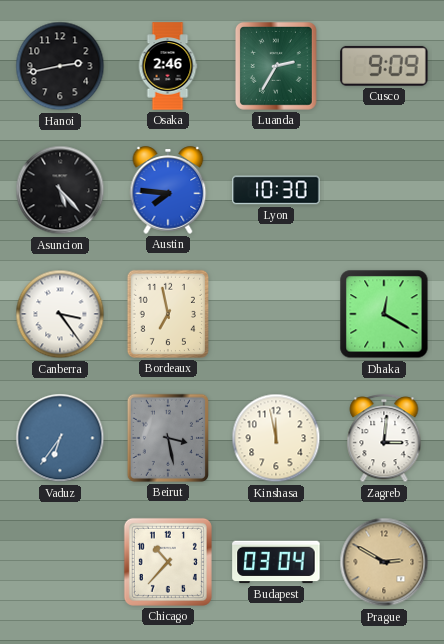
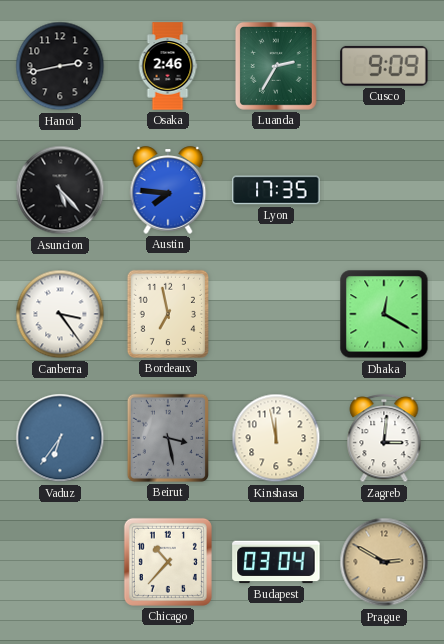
Lyon: 10:30 -> 17:35
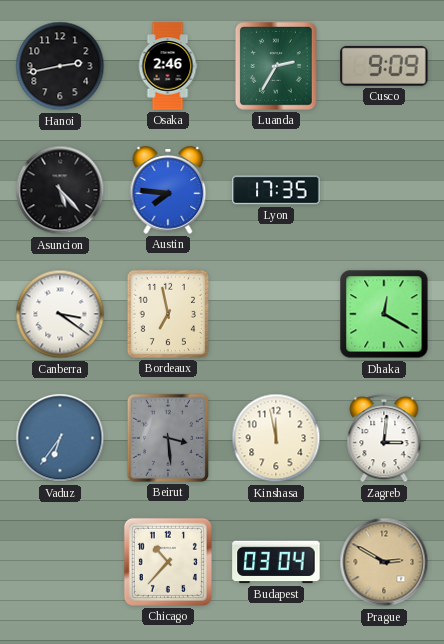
Canberra: 3:24 -> 3:21
Beirut: 3:28 -> 3:29
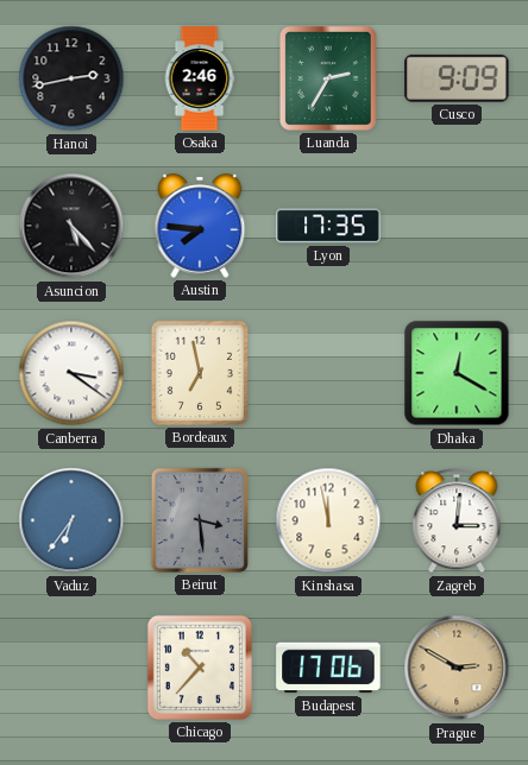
Budapest: 03:04 -> 17:06
